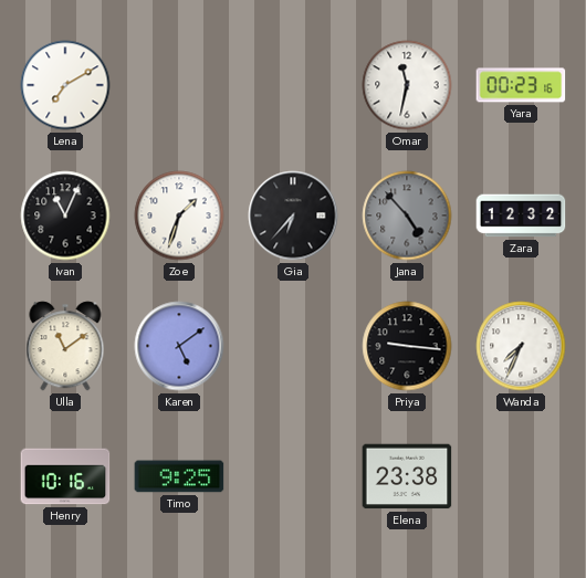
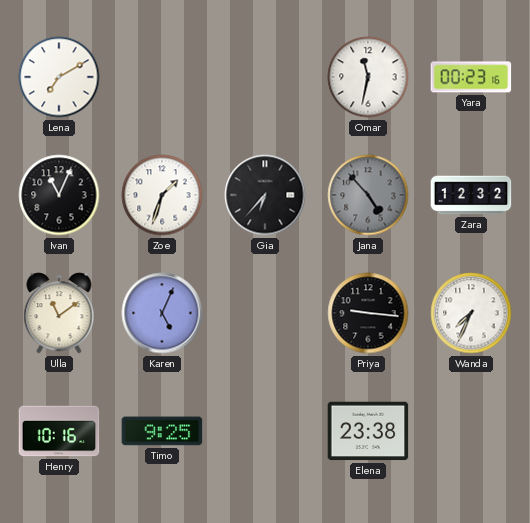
Karen: 5:09 -> 5:04
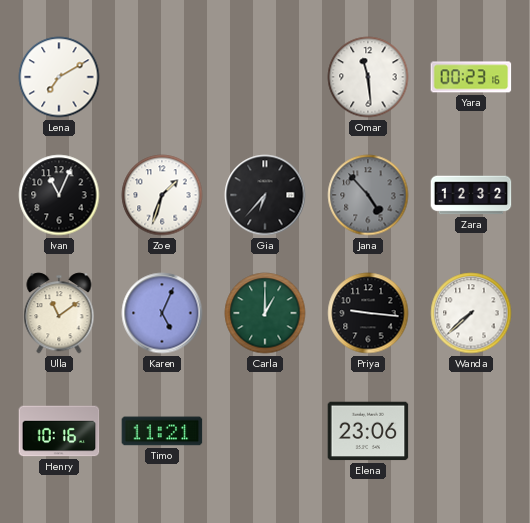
Omar: 11:32 -> 11:29
Carla: none -> 1:00
Wanda: 7:34 -> 7:38
Timo: 9:25 -> 11:21
Elena: 23:38 -> 23:06
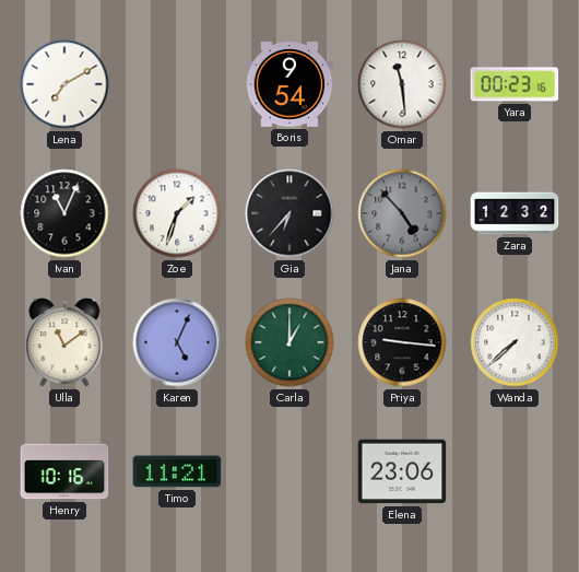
Boris: none -> 9:54
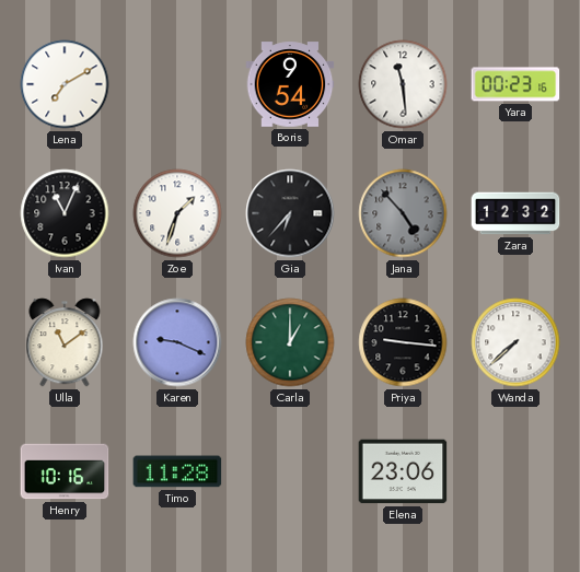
Karen: 5:04 -> 9:19
Timo: 11:21 -> 11:28
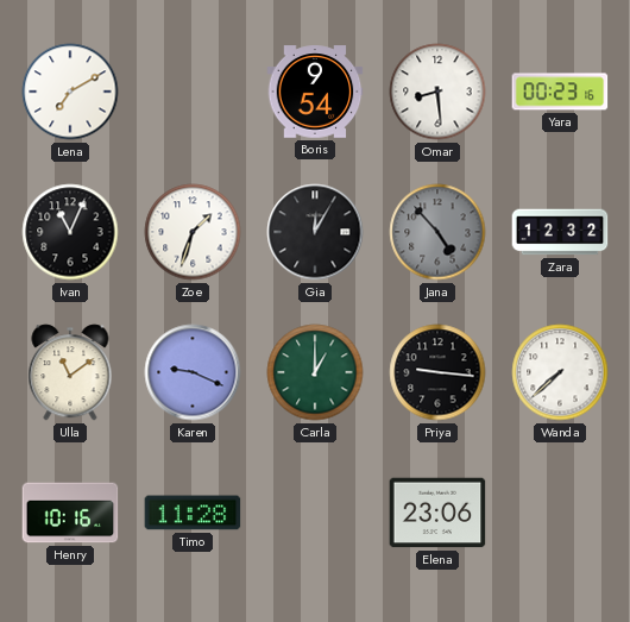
Omar: 11:29 -> 8:29
Gia: 6:37 -> 12:05
